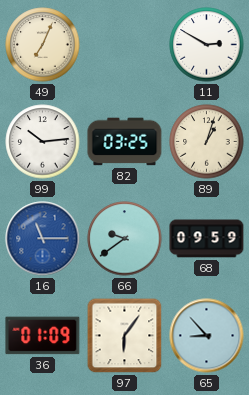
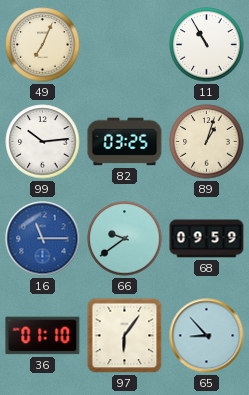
11: 2:50 -> 10:55
36: 01:09 -> 01:10
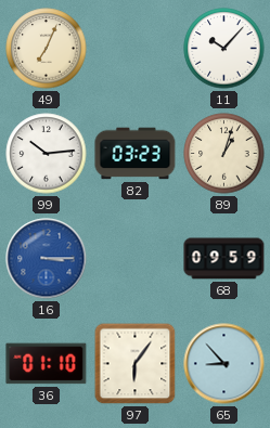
11: 10:55 -> 10:07
82: 03:25 -> 03:23
16: 11:15 -> 3:15
66: 9:39 -> none
